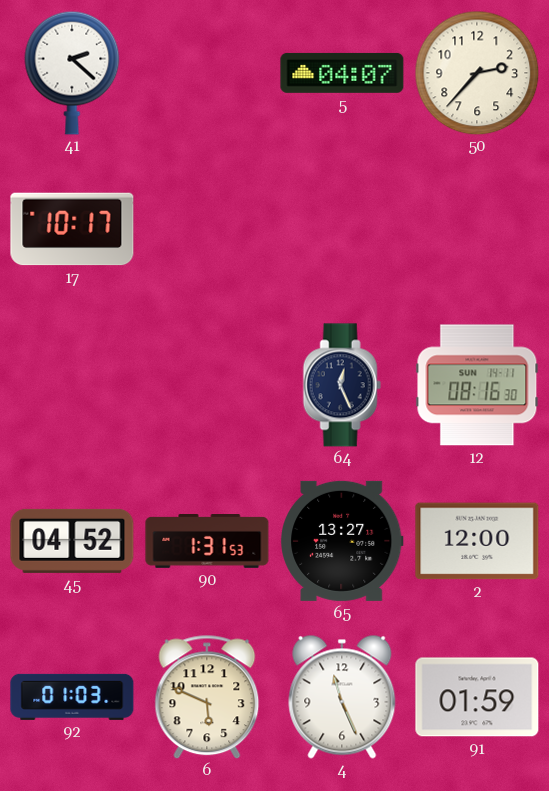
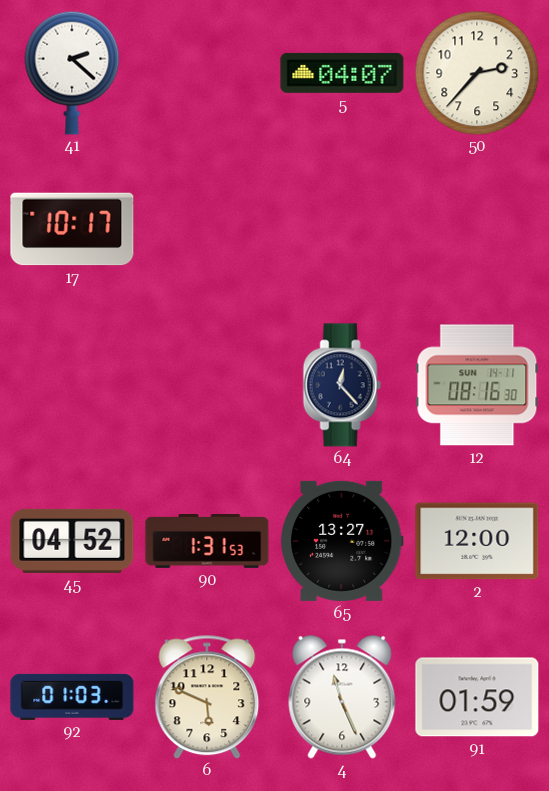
64: 12:26 -> 12:23
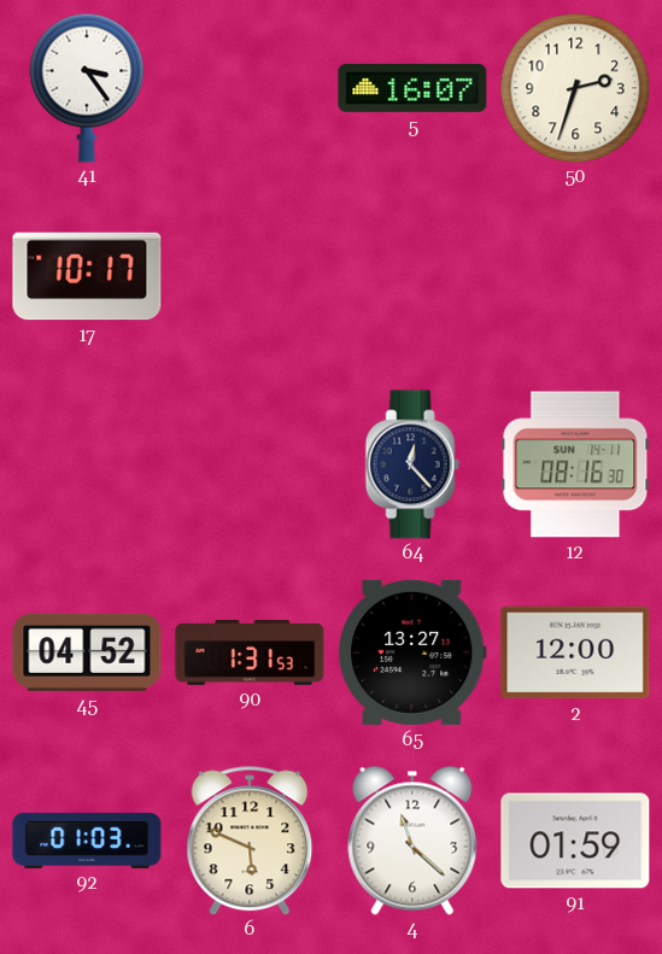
41: 2:22 -> 3:24
5: 04:07 -> 16:07
50: 2:37 -> 2:33
4: 11:26 -> 11:22
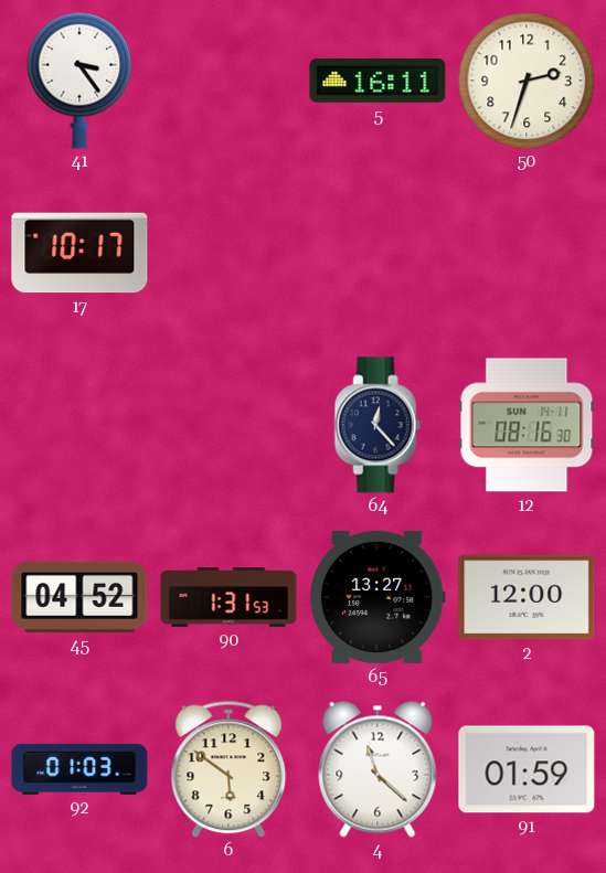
5: 16:07 -> 16:11
6: 5:49 -> 5:51
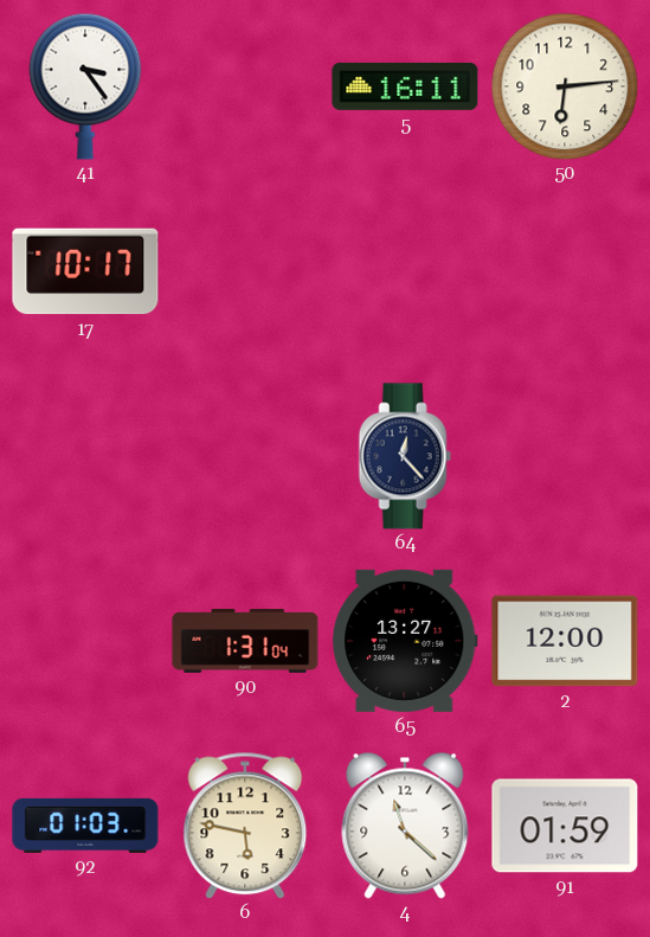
50: 2:33 -> 6:14
12: 08:16 -> none
45: 04:52 -> none
90: 1:31:53 -> 1:31:04
6: 5:51 -> 5:47
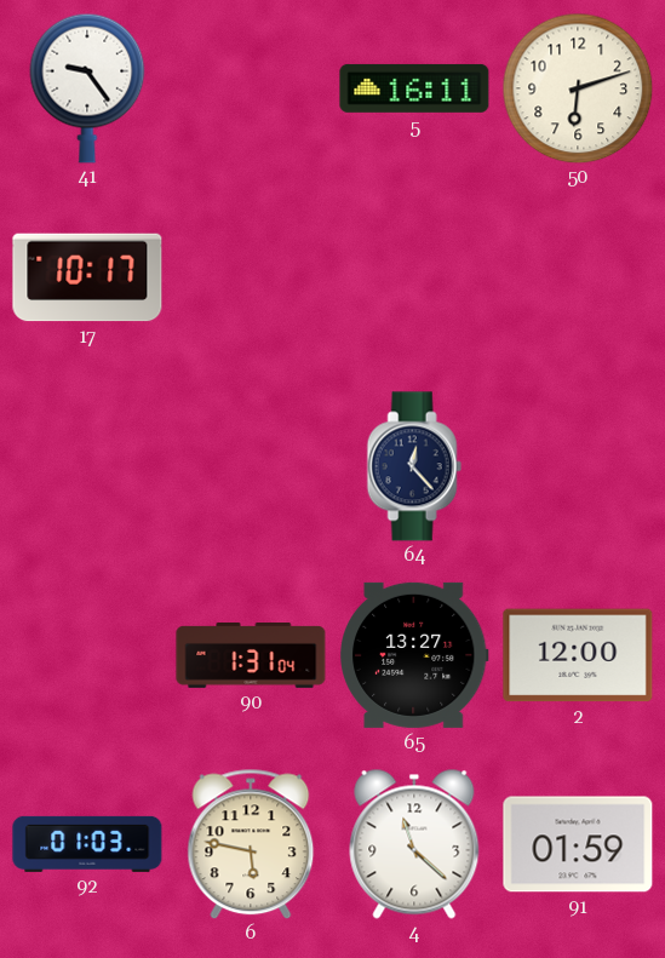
41: 3:24 -> 9:24
50: 6:14 -> 6:12
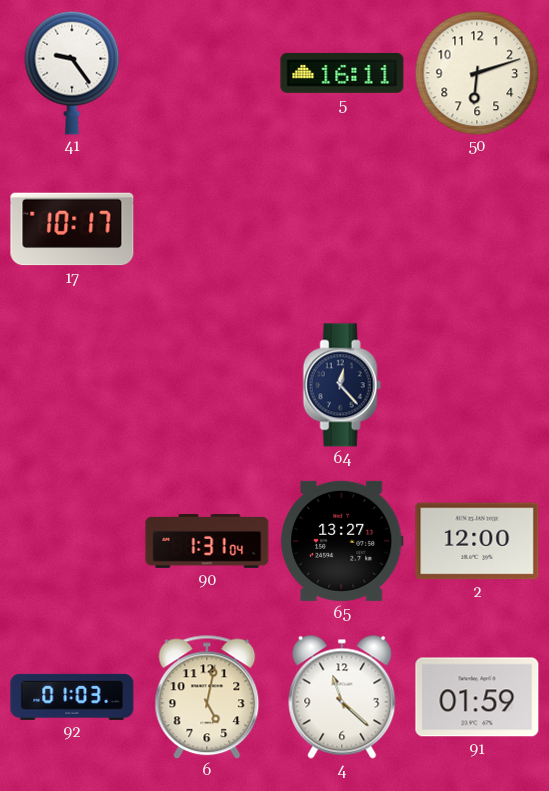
6: 5:47 -> 5:02
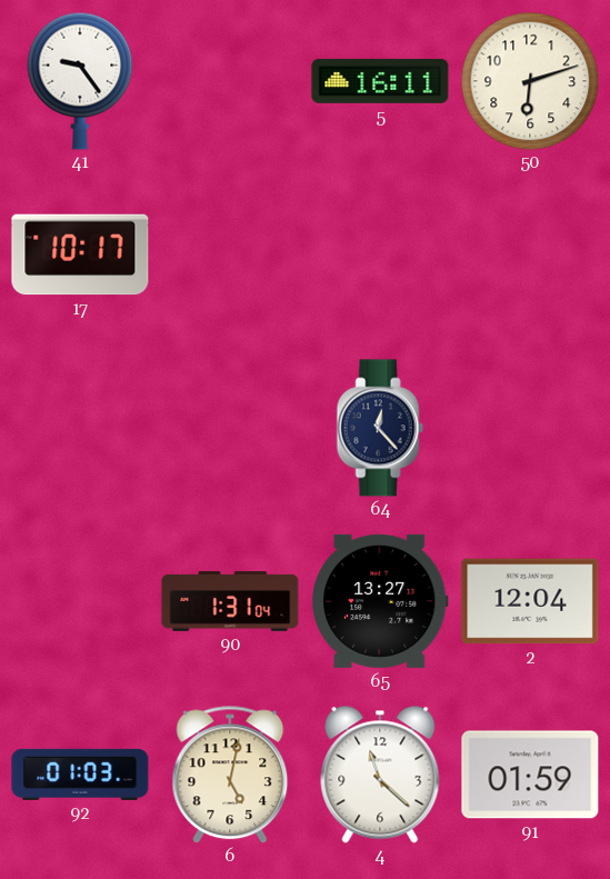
2: 12:00 -> 12:04
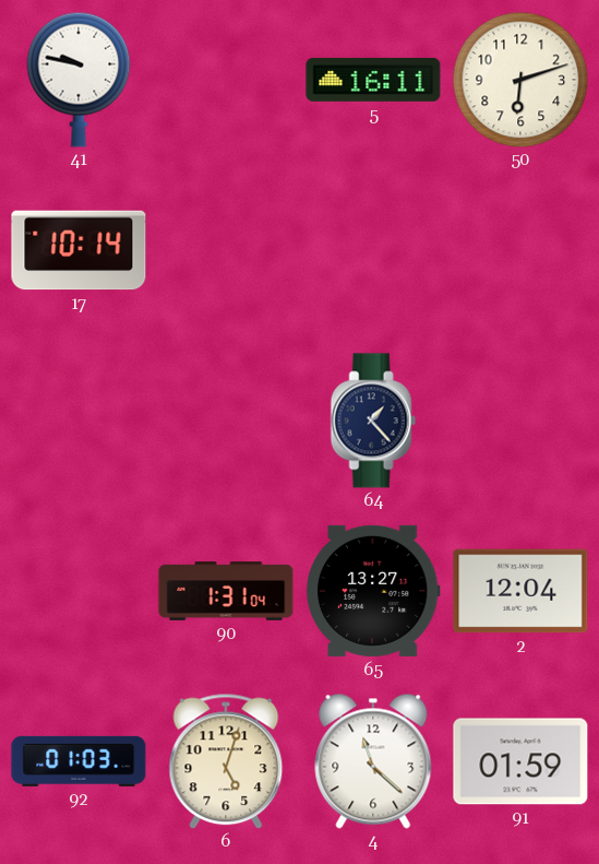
41: 9:24 -> 9:47
17: 10:17 -> 10:14
64: 12:23 -> 1:23
6: 5:02 -> 5:03
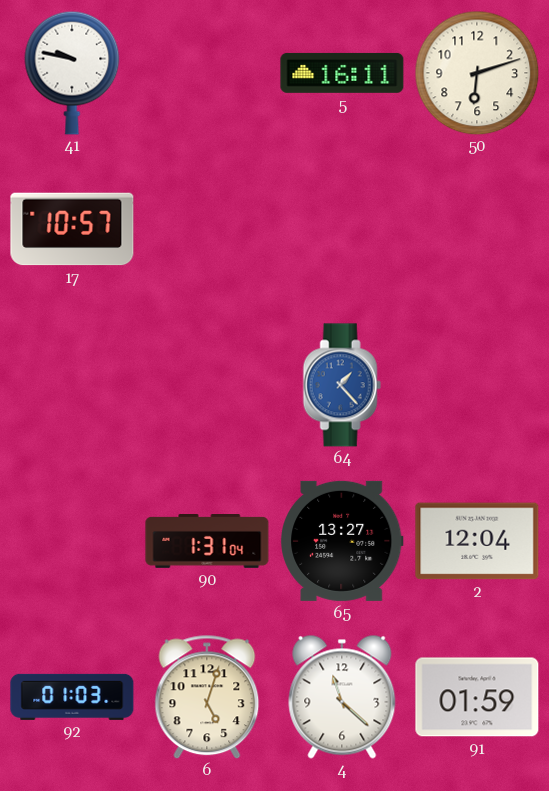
17: 10:14 -> 10:57
64 dial: navy -> blue
